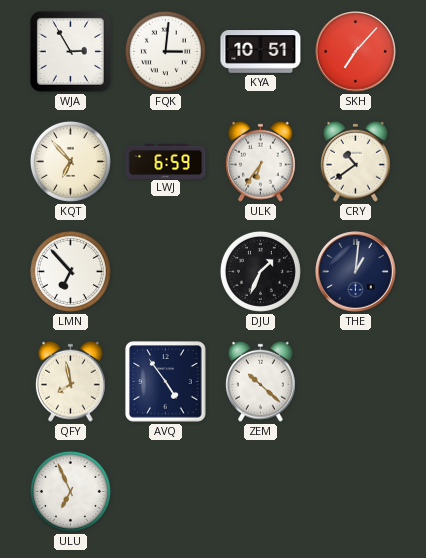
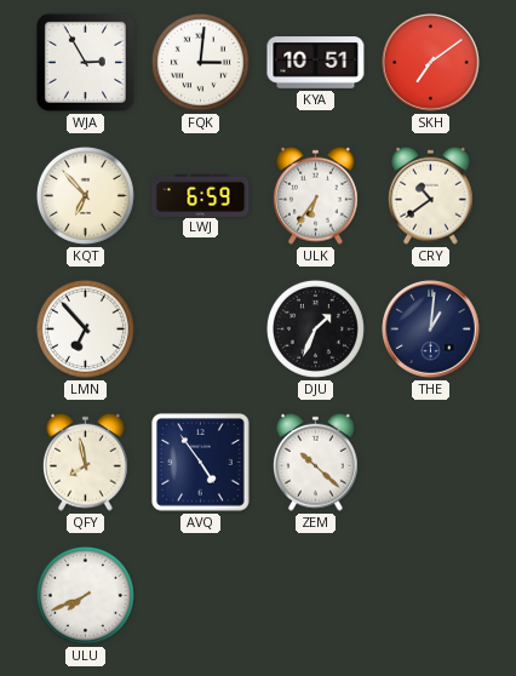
SKH: 7:07 -> 7:09
ULU: 6:56 -> 7:41
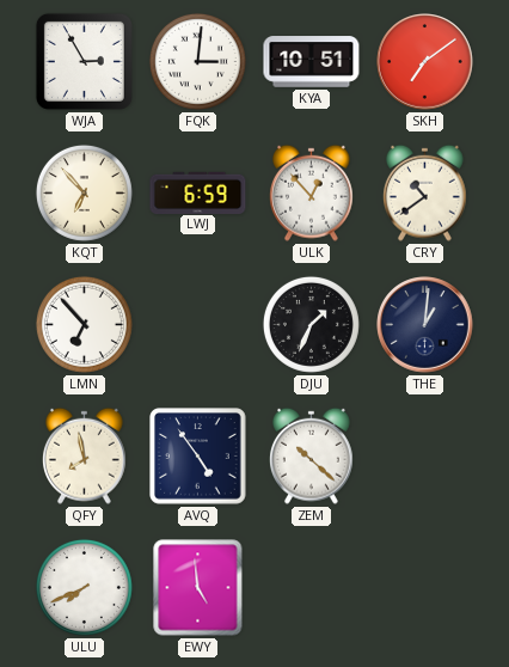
ULK: 6:36 -> 12:53
EWY: none -> 4:59
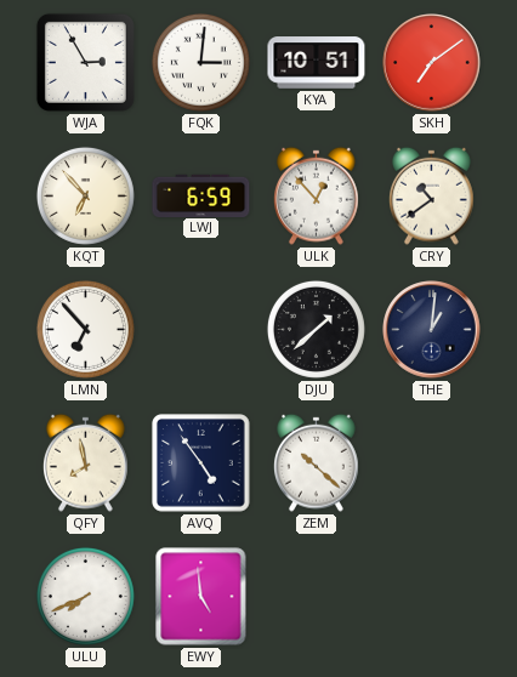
DJU: 1:34 -> 1:38
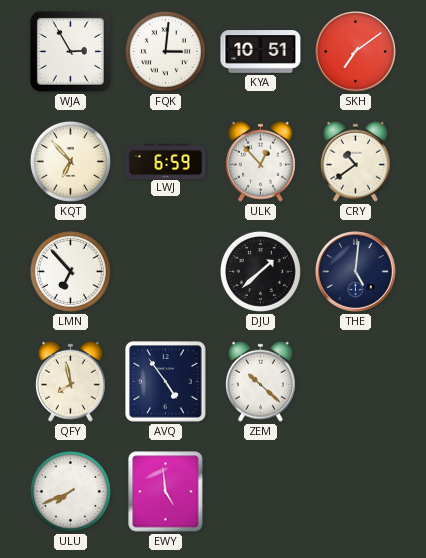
THE: 1:01 -> 5:01
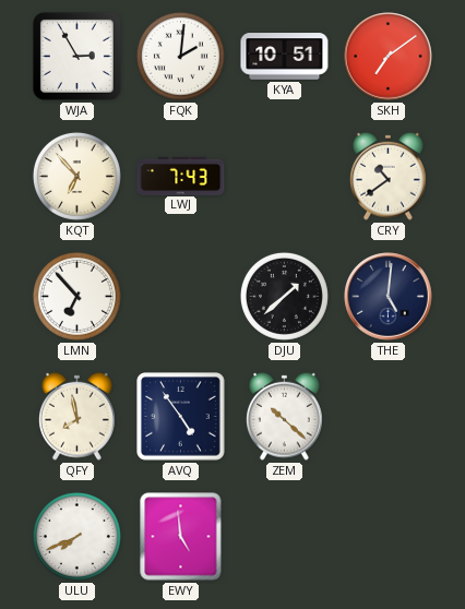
FQK: 3:01 -> 2:01
LWJ: 6:59 -> 7:43
ULK: 12:53 -> none
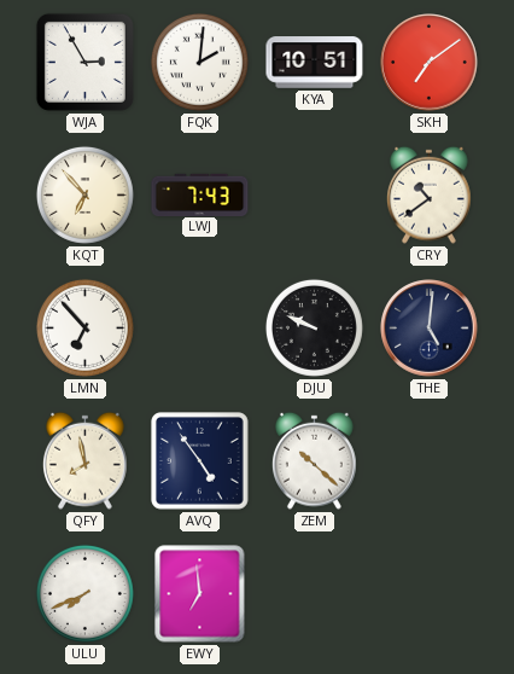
DJU: 1:38 -> 9:49
EWY: 4:59 -> 6:59
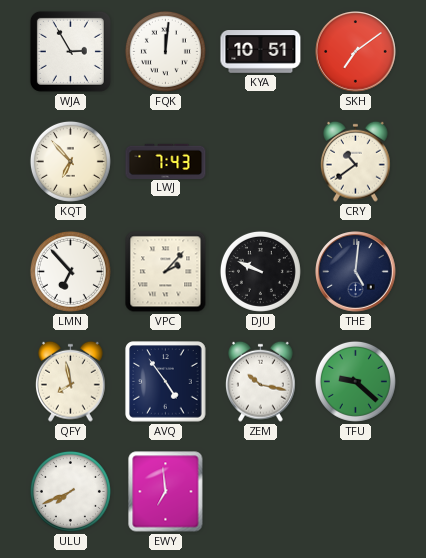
FQK: 2:01 -> 12:01
VPC: none -> 2:07
ZEM: 10:22 -> 10:17
TFU: none -> 9:22
